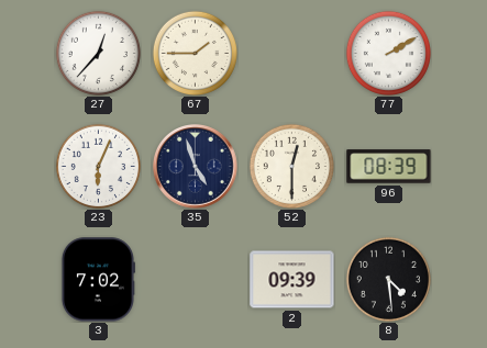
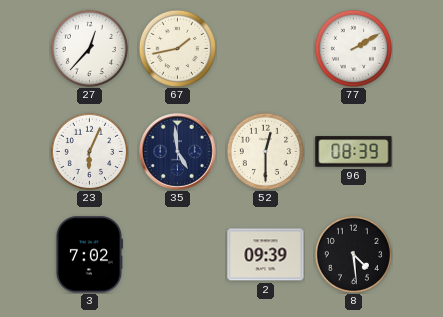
67: 1:45 -> 1:43
35: 4:57 -> 4:59
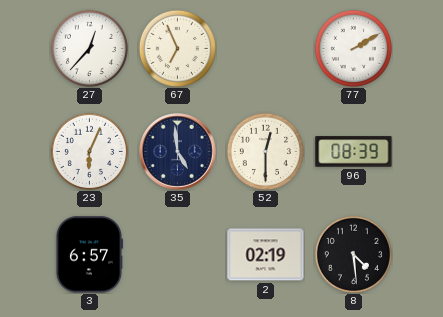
67: 1:43 -> 6:56
3: 7:02 -> 6:57
2: 09:39 -> 02:19
